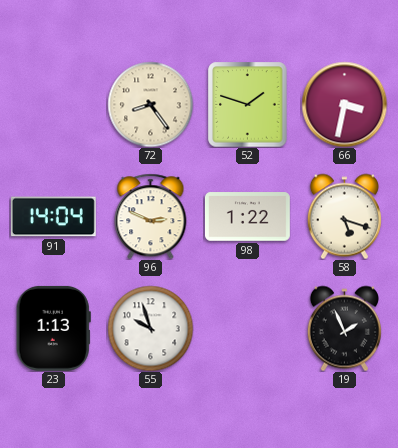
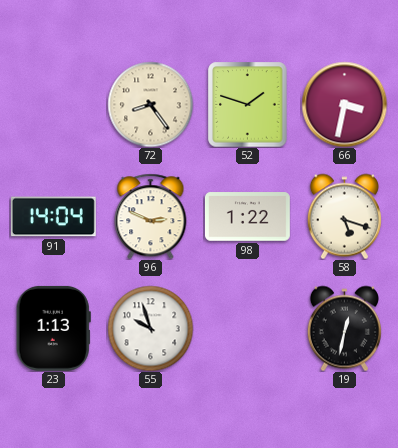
19: 1:56 -> 12:32
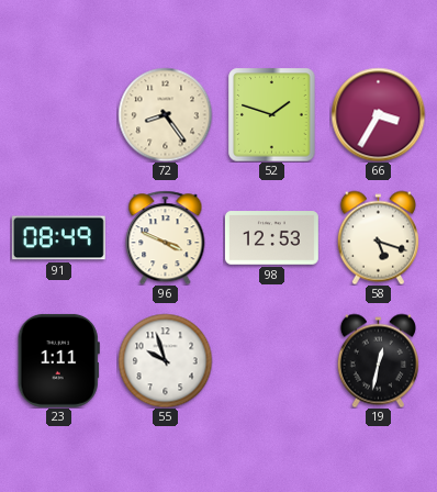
66: 3:32 -> 3:35
91: 14:04 -> 08:49
96: 2:49 -> 3:49
98: 1:22 -> 12:53
23: 1:13 -> 1:11
